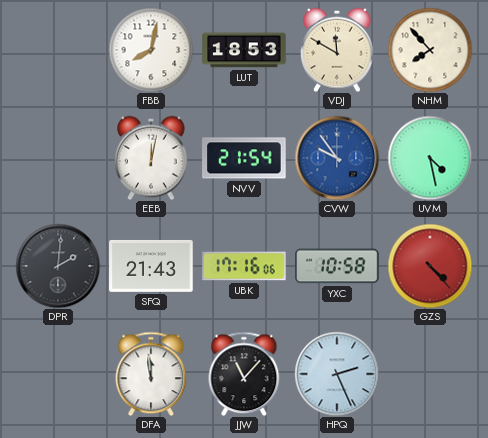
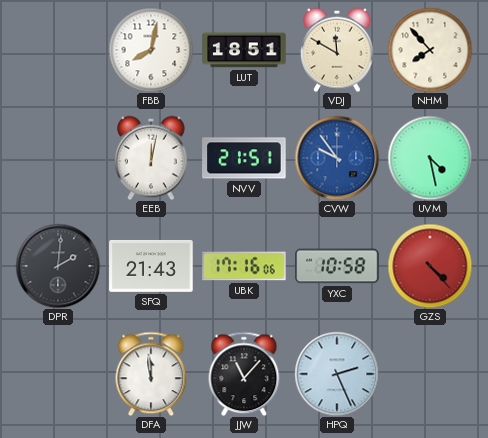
LUT: 18:53 -> 18:51
NVV: 21:54 -> 21:51
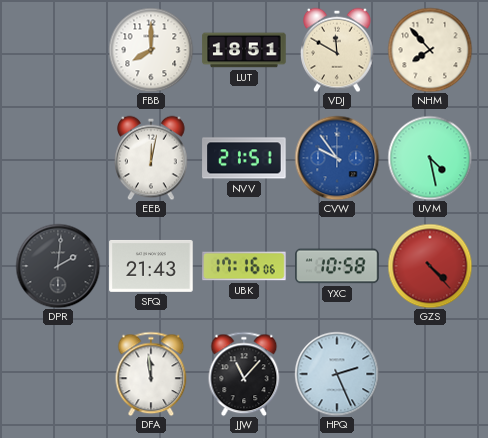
FBB: 8:02 -> 8:00
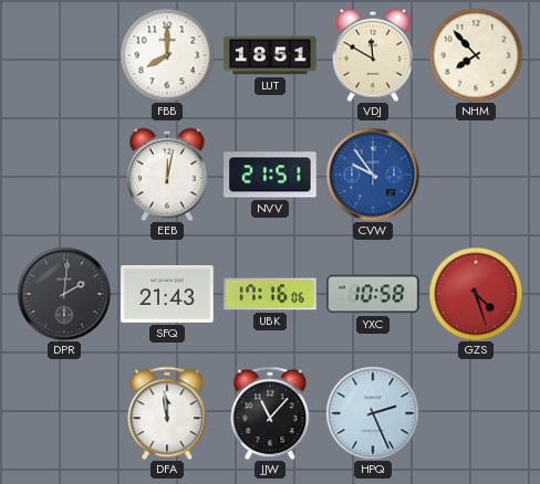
UVM: 4:28 -> none
GZS: 4:23 -> 4:27
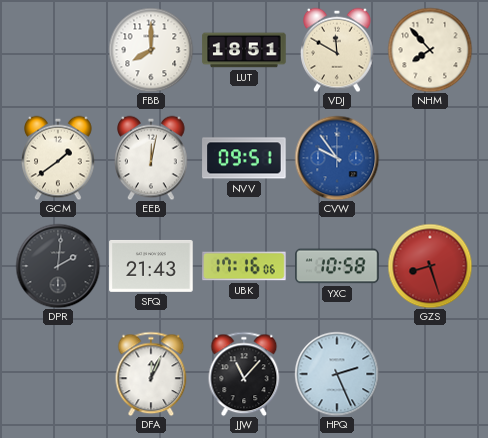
GCM: none -> 1:39
NVV: 21:51 -> 09:51
GZS: 4:27 -> 8:27
DFA: 11:59 -> 12:04
